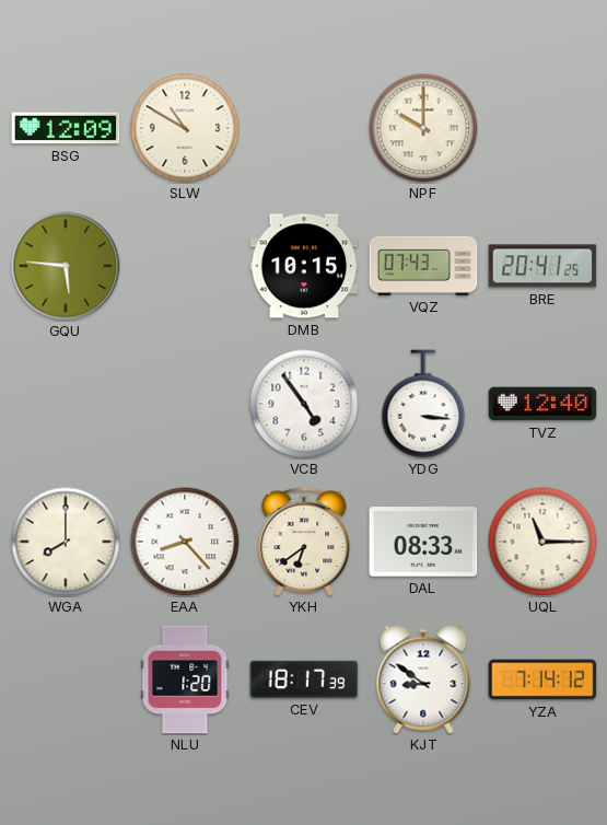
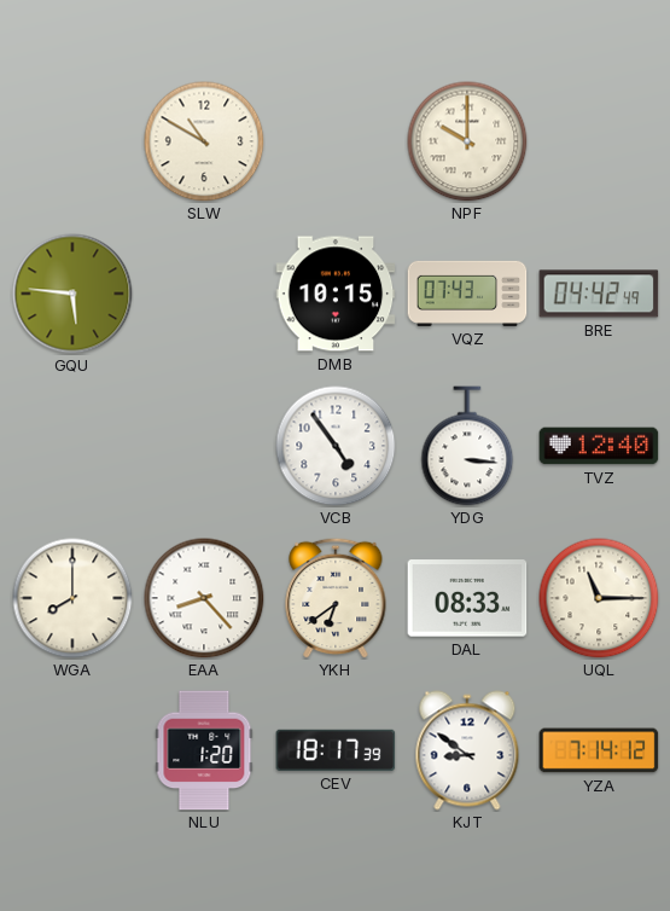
BSG: 12:09 -> none
BRE: 20:41 -> 04:42
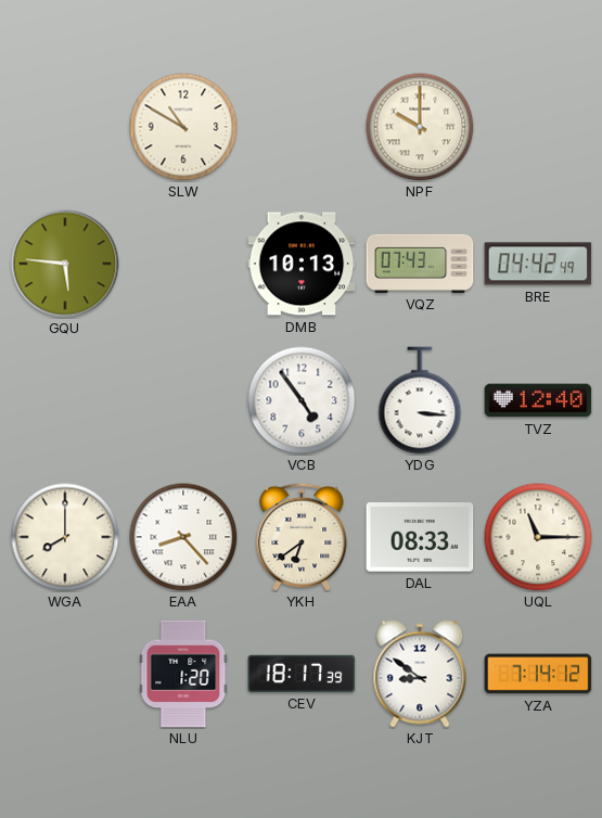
DMB: 10:15 -> 10:13
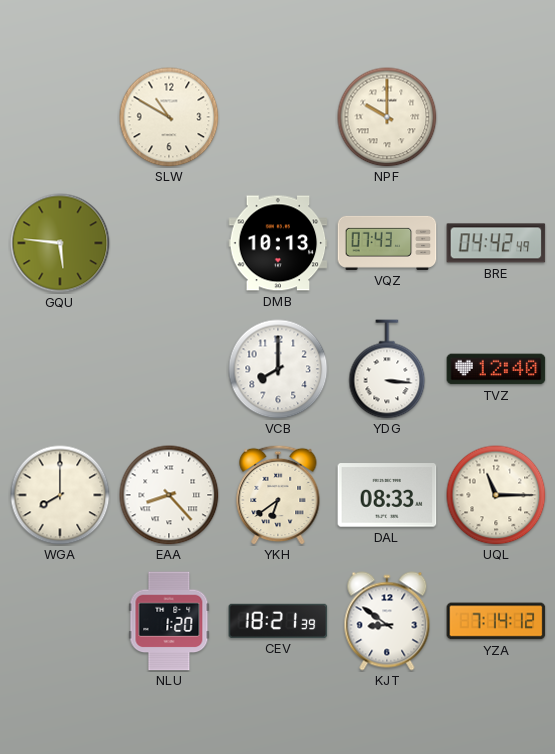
VCB: 4:54 -> 8:00
CEV: 18:17 -> 18:21
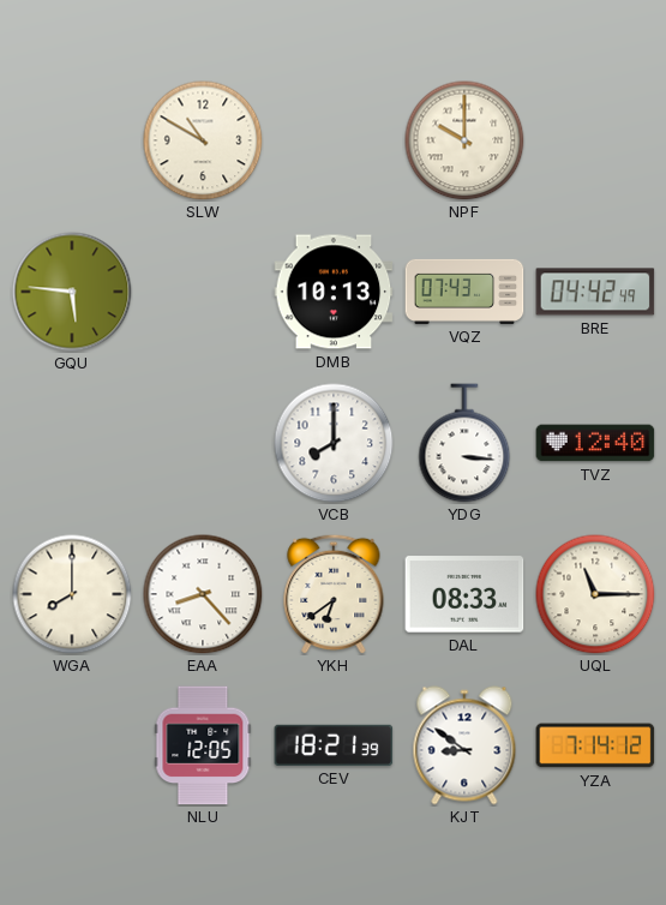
NLU: 1:20 -> 12:05
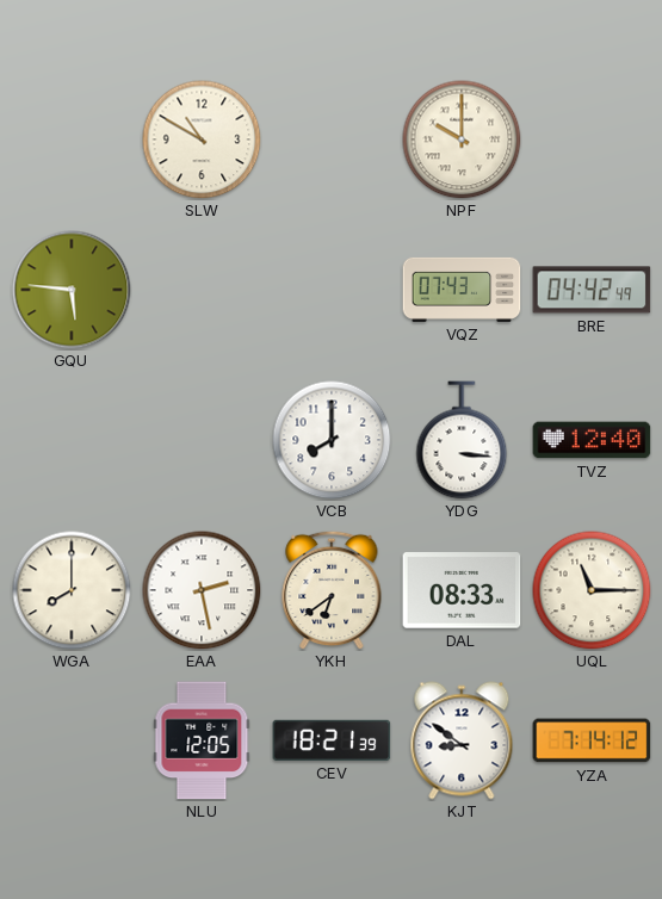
DMB: 10:13 -> none
EAA: 8:23 -> 2:28
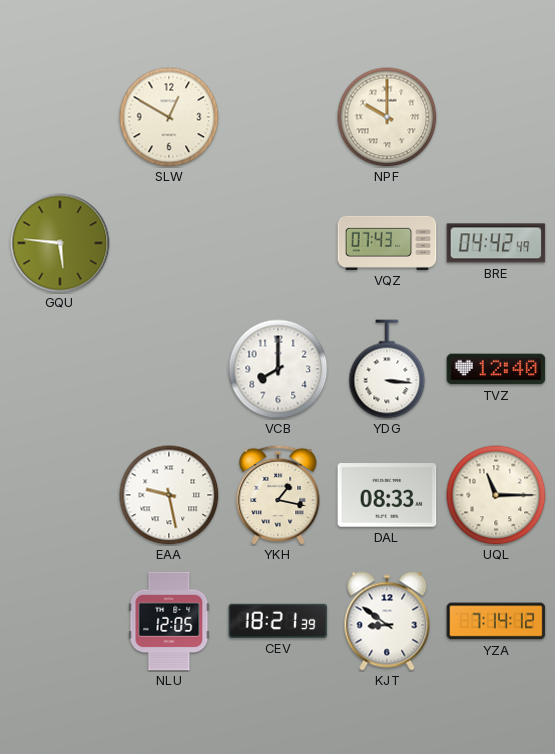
SLW: 10:50 -> 12:50
WGA: 8:00 -> none
EAA: 2:28 -> 9:28
YKH: 6:39 -> 1:17
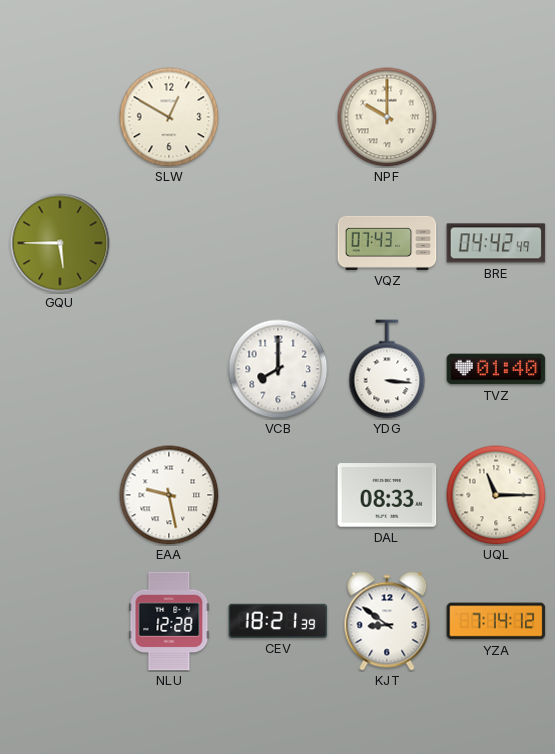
GQU: 5:46 -> 5:45
TVZ: 12:40 -> 01:40
YKH: 1:17 -> none
NLU: 12:05 -> 12:28
